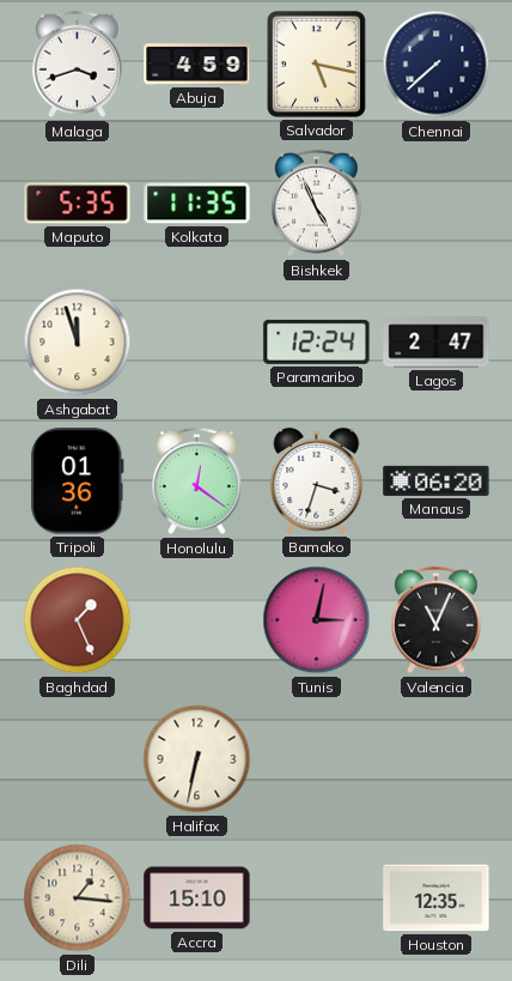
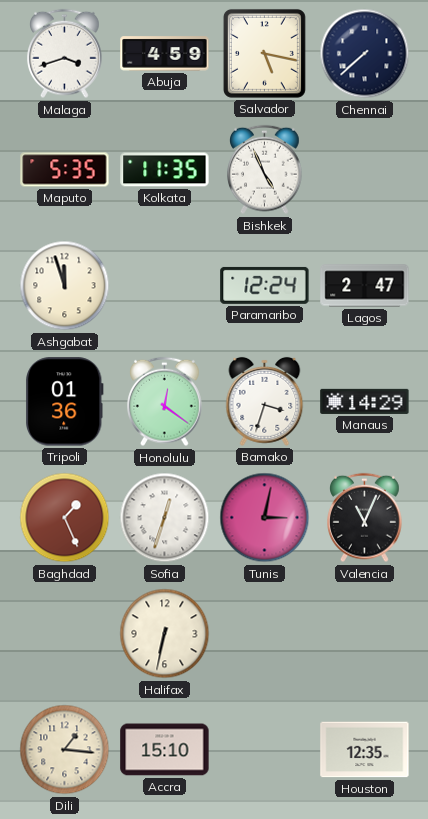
Manaus: 06:20 -> 14:29
Sofia: none -> 12:33
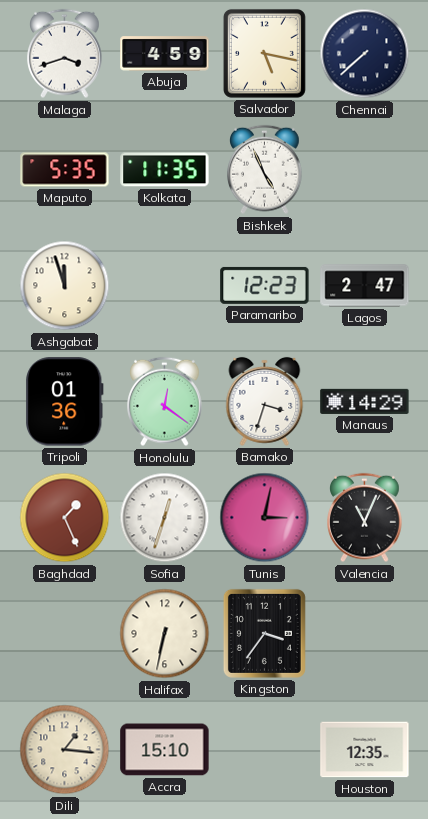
Paramaribo: 12:24 -> 12:23
Kingston: none -> 3:36
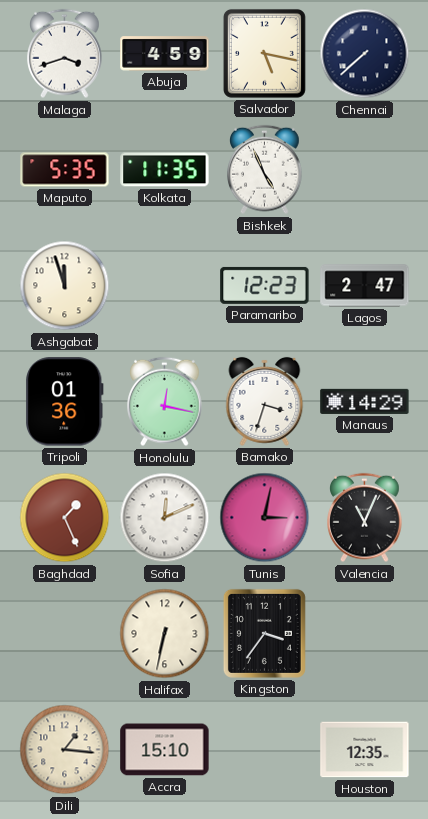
Honolulu: 12:21 -> 12:17
Sofia: 12:33 -> 12:11
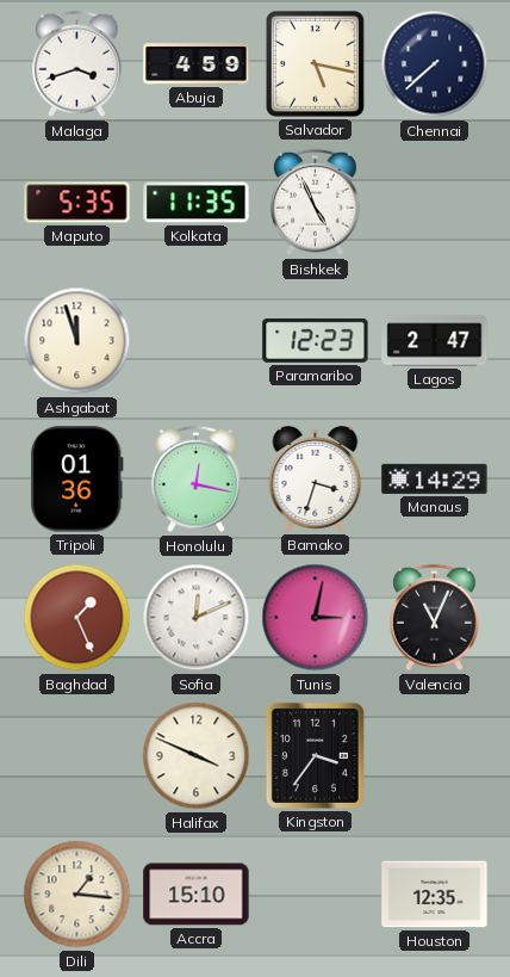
Halifax: 6:32 -> 3:49
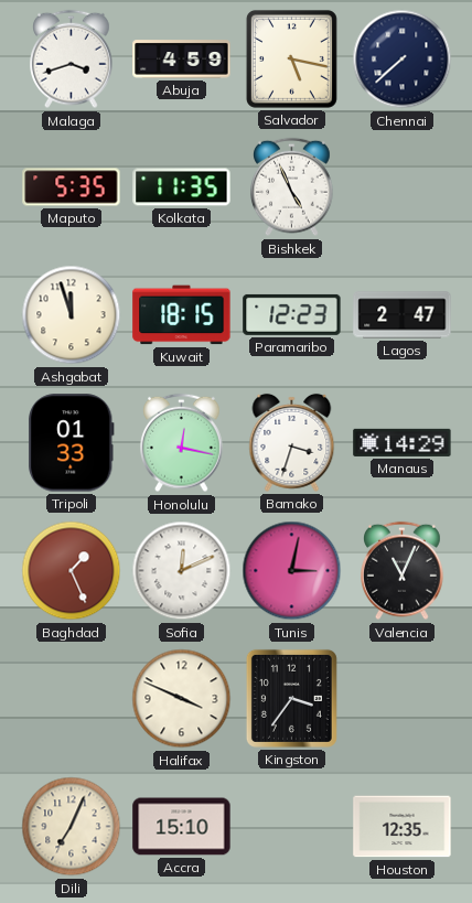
Kuwait: none -> 18:15
Tripoli: 01:36 -> 01:33
Dili: 1:16 -> 7:04
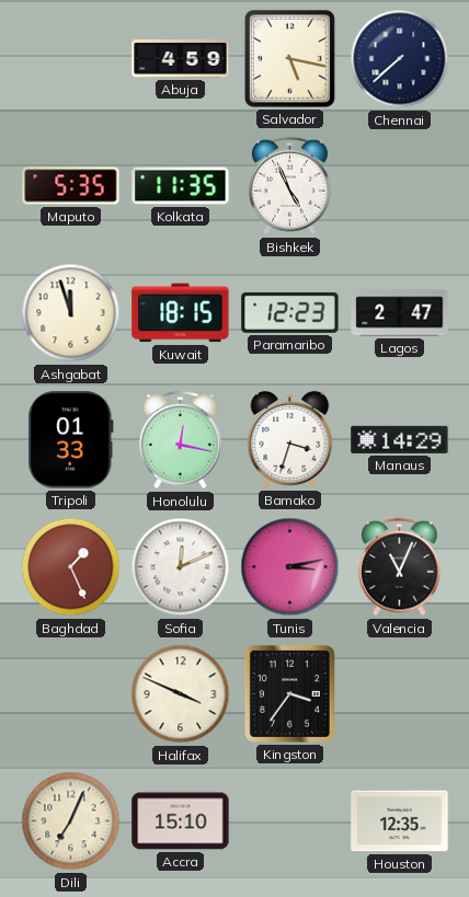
Malaga: 3:42 -> none
Tunis: 3:02 -> 3:13
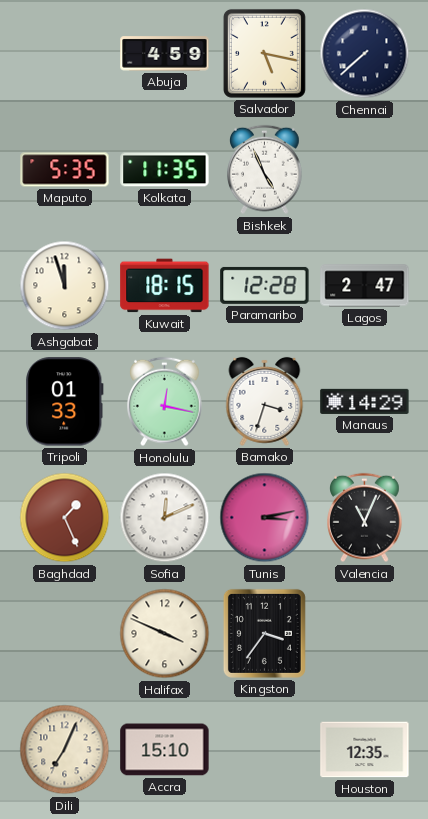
Paramaribo: 12:23 -> 12:28
